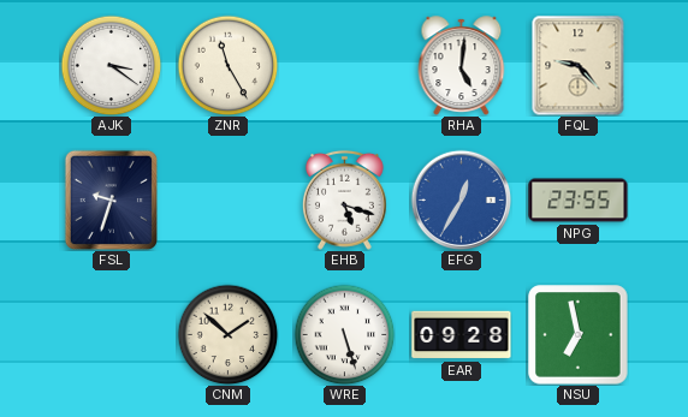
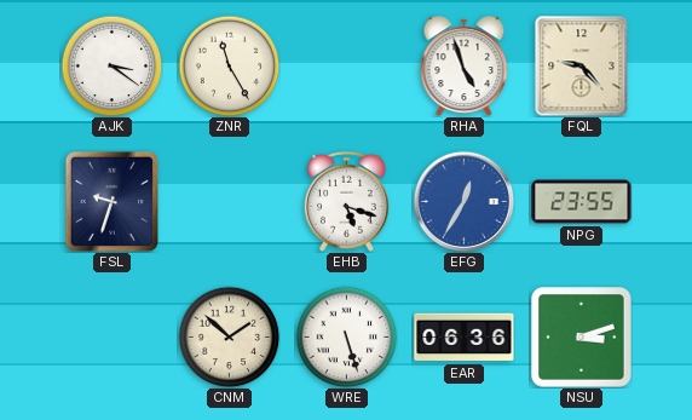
RHA: 5:01 -> 4:57
EAR: 09:28 -> 06:36
NSU: 6:58 -> 3:12
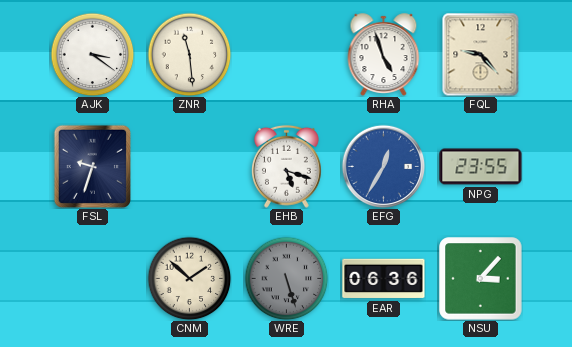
ZNR: 11:25 -> 11:29
WRE dial: white -> grey
NSU: 3:12 -> 3:07
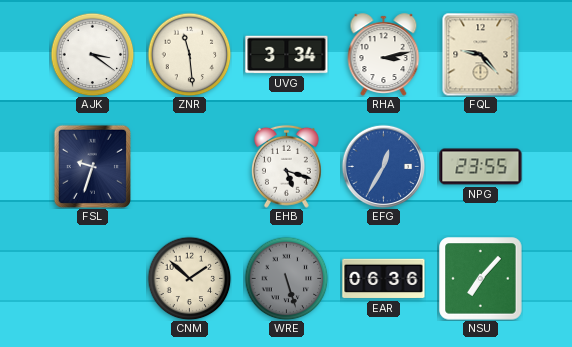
UVG: none -> 3:34
RHA: 4:57 -> 3:13
NSU: 3:07 -> 7:07
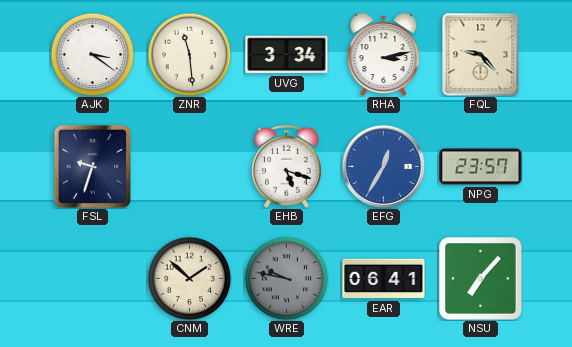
NPG: 23:55 -> 23:57
WRE: 5:27 -> 9:47
EAR: 06:36 -> 06:41
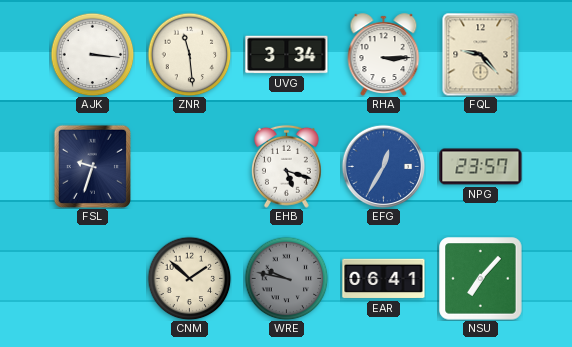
AJK: 3:21 -> 3:16
RHA: 3:13 -> 3:15
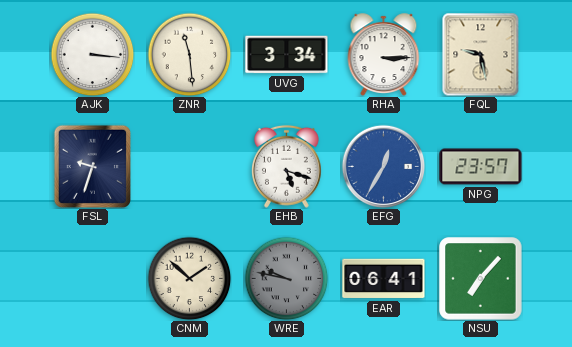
FQL: 9:23 -> 9:28
